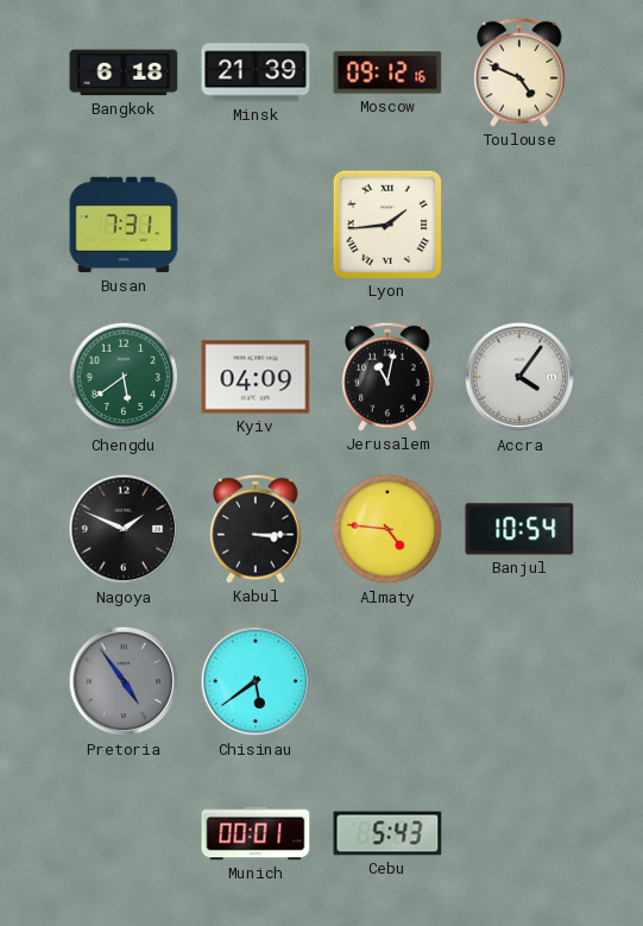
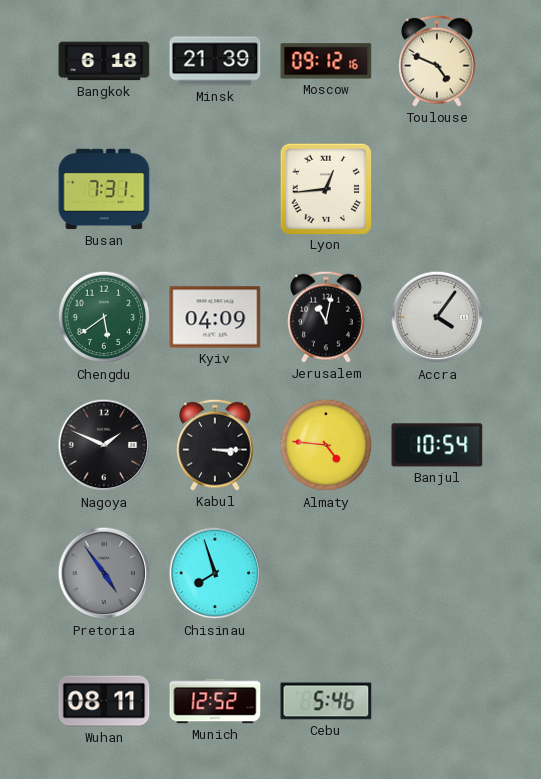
Lyon: 1:44 -> 12:44
Chisinau: 5:39 -> 7:57
Wuhan: none -> 08:11
Munich: 00:01 -> 12:52
Cebu: 5:43 -> 5:46
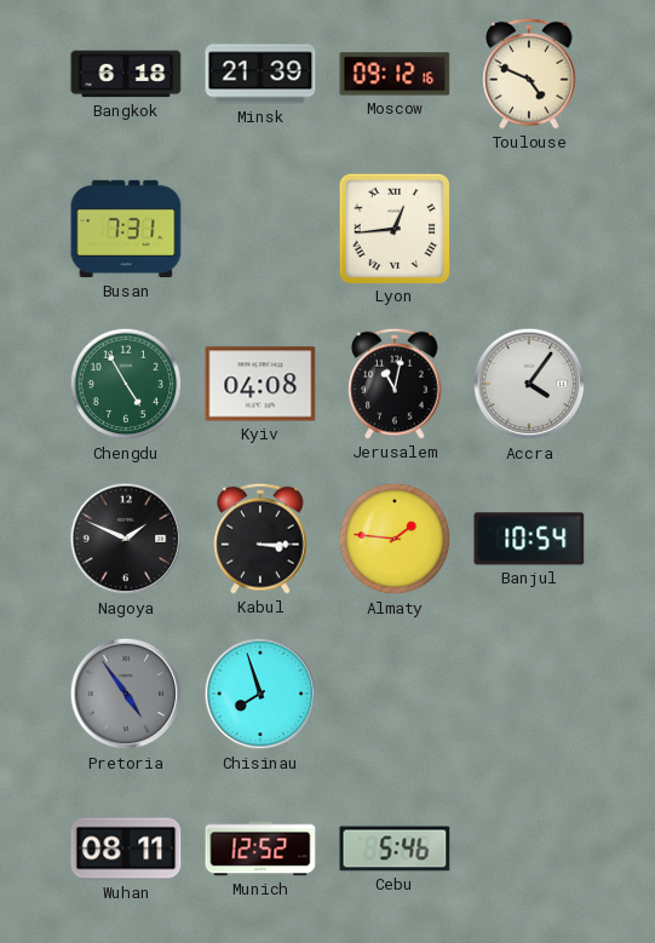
Chengdu: 5:39 -> 4:55
Kyiv: 04:09 -> 04:08
Almaty: 4:46 -> 1:46
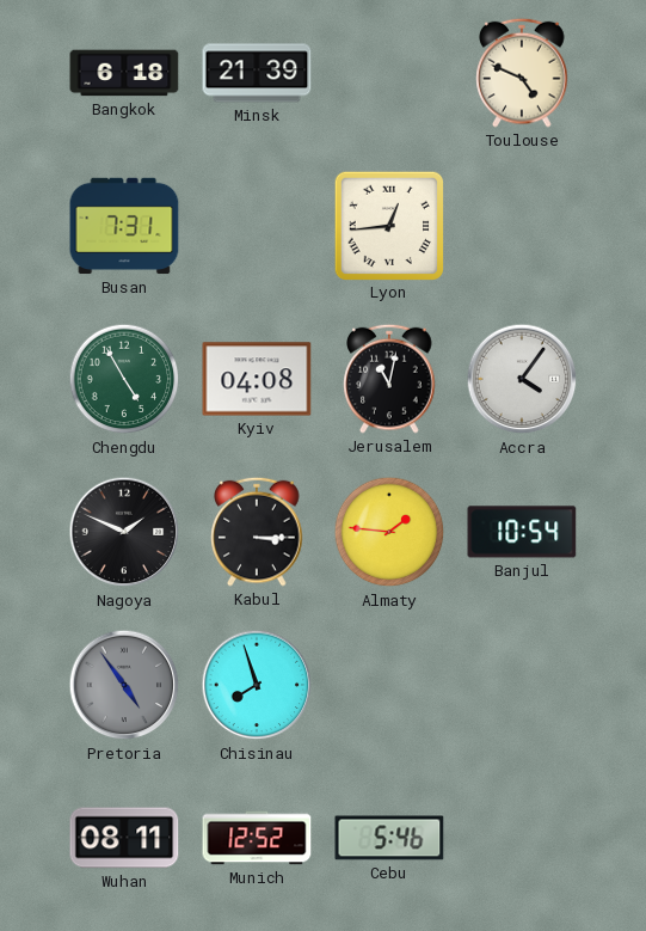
Moscow: 09:12 -> none
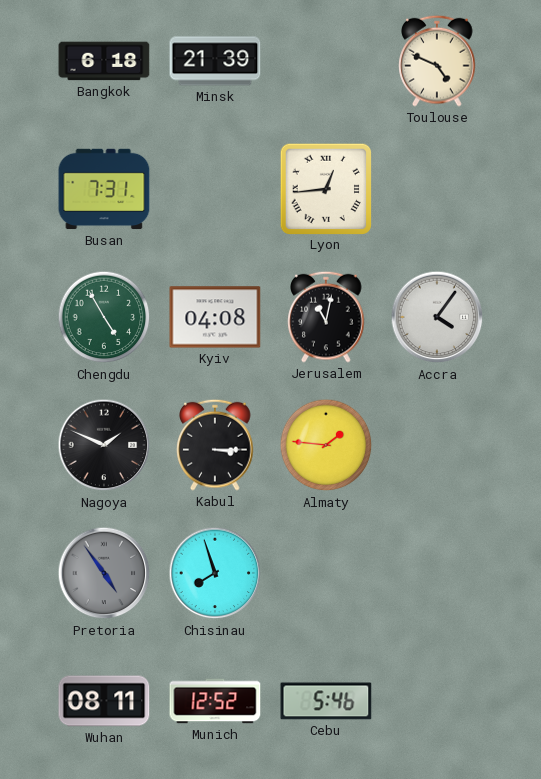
Banjul: 10:54 -> none
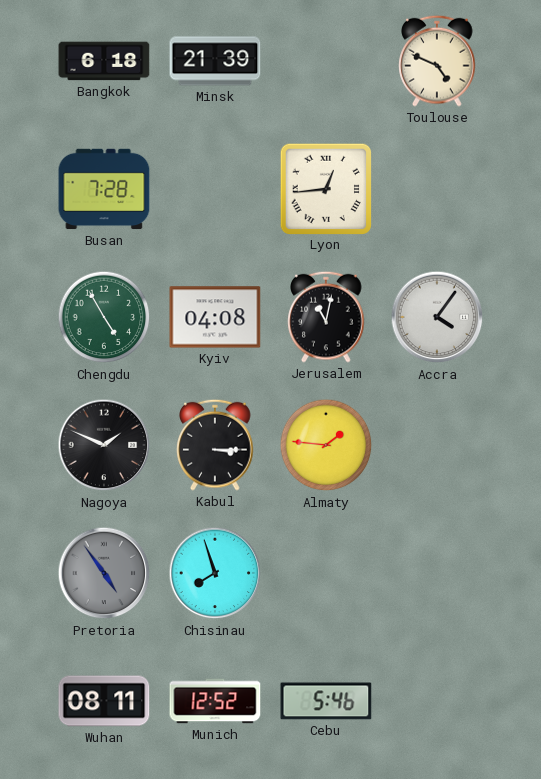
Busan: 7:31 -> 7:28
